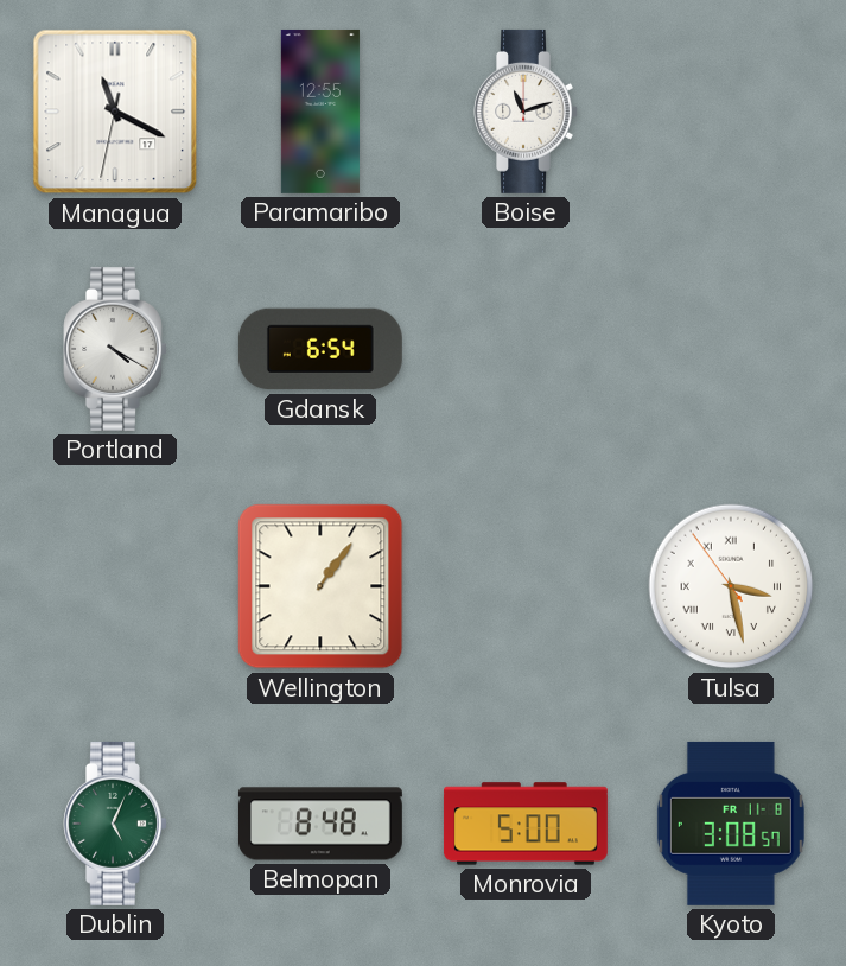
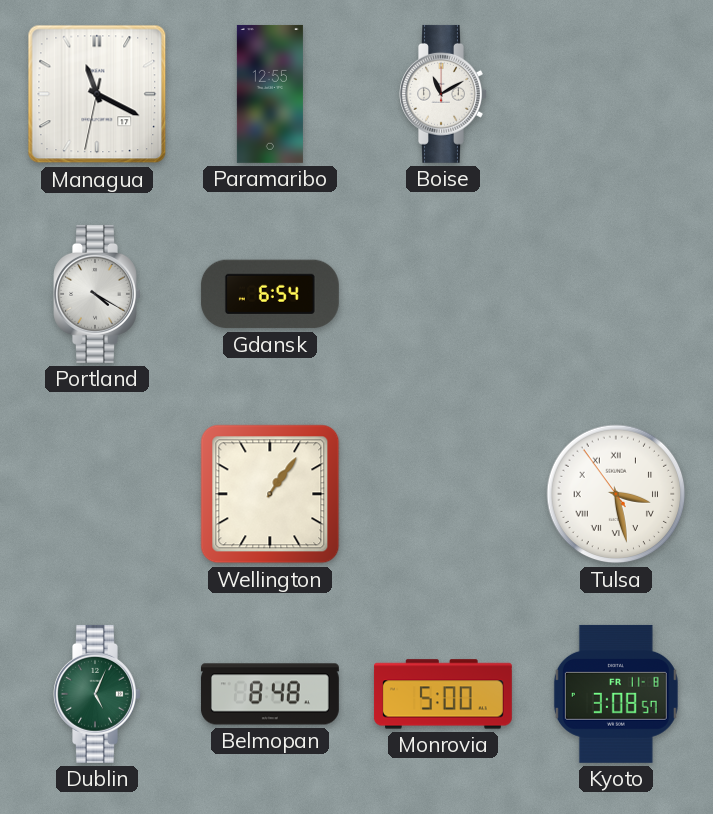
Boise: 11:12 -> 11:10
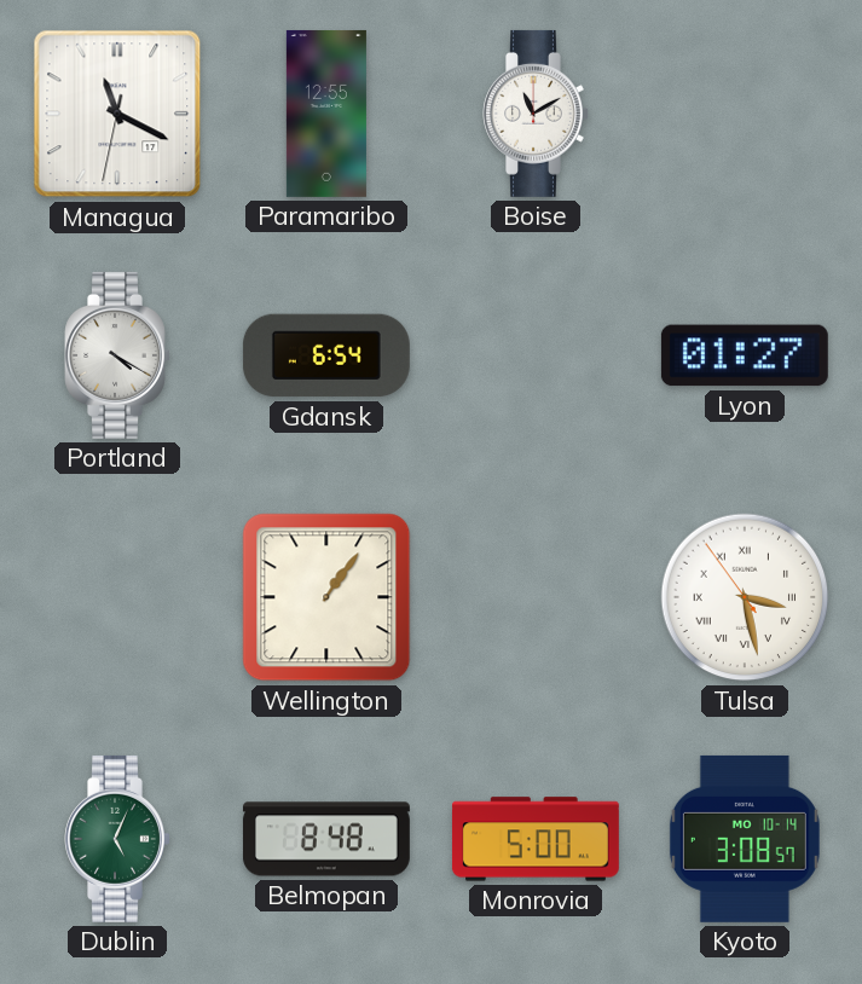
Lyon: none -> 01:27
Kyoto date: FR 11-8 -> MO 10-14
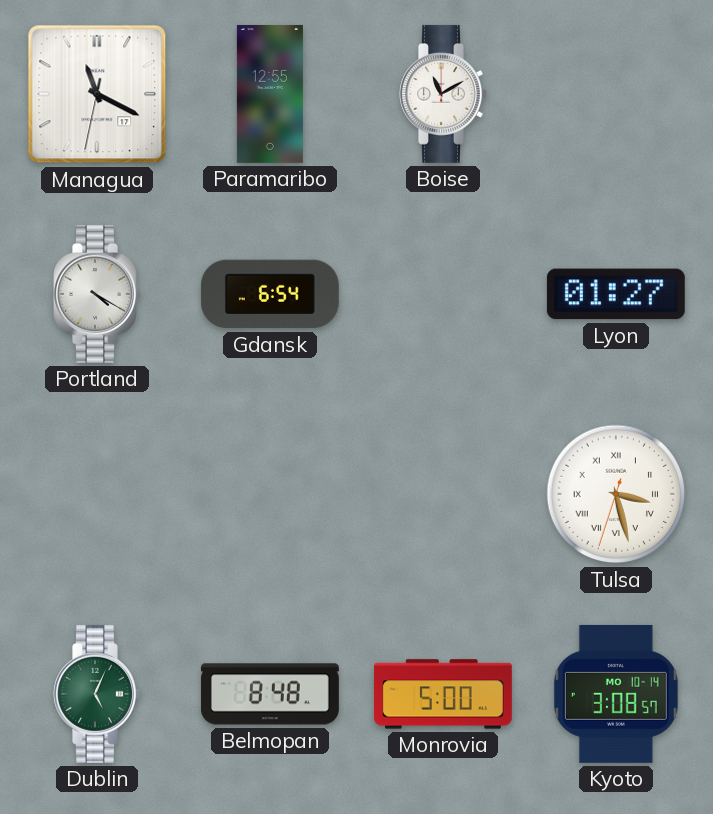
Wellington: 1:06 -> none
Tulsa: 3:27:54 -> 3:27:33
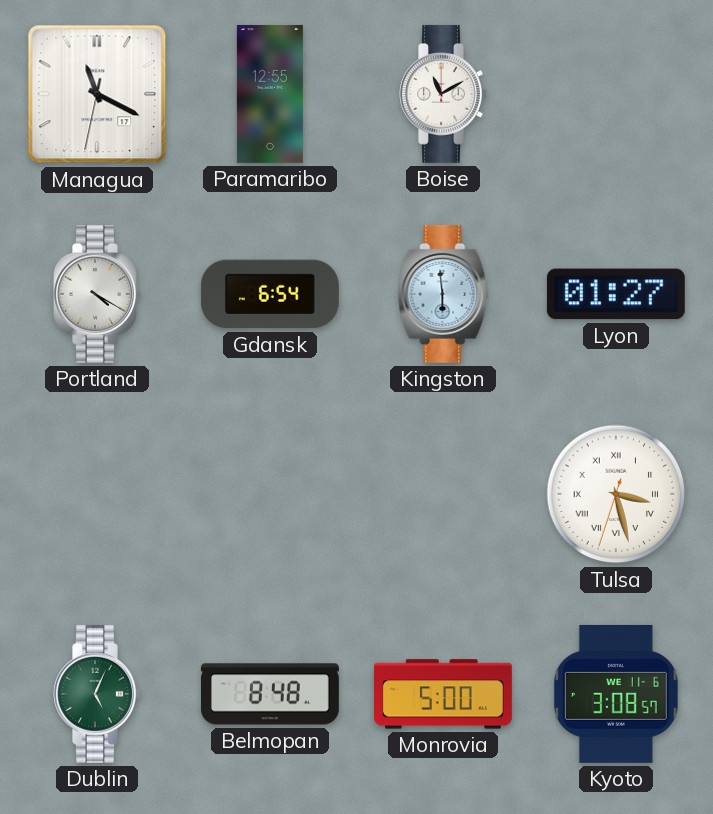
Kingston: none -> 5:59
Kyoto date: MO 10-14 -> WE 11-6
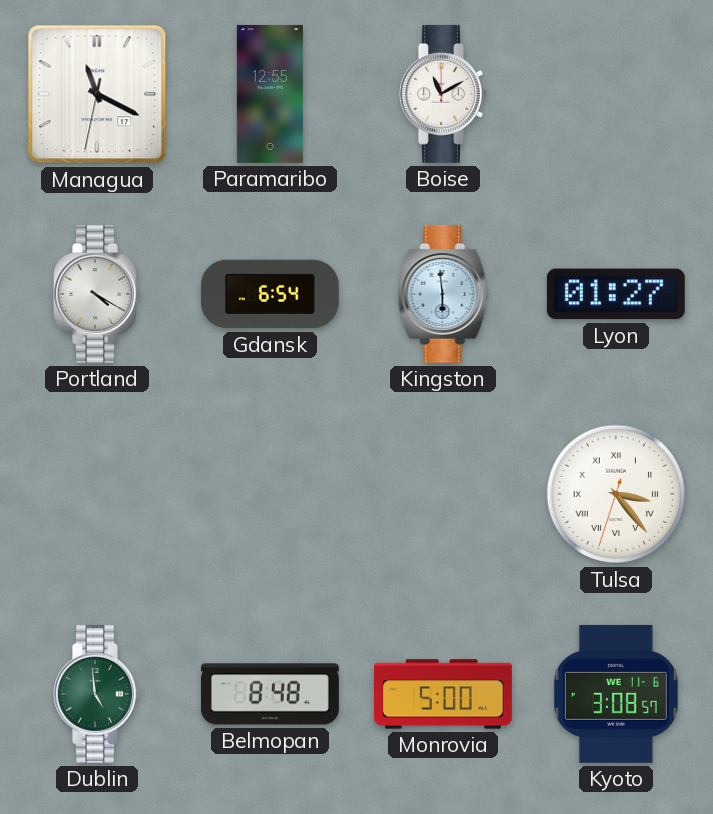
Tulsa: 3:27 -> 3:23
Dublin: 5:04 -> 4:59
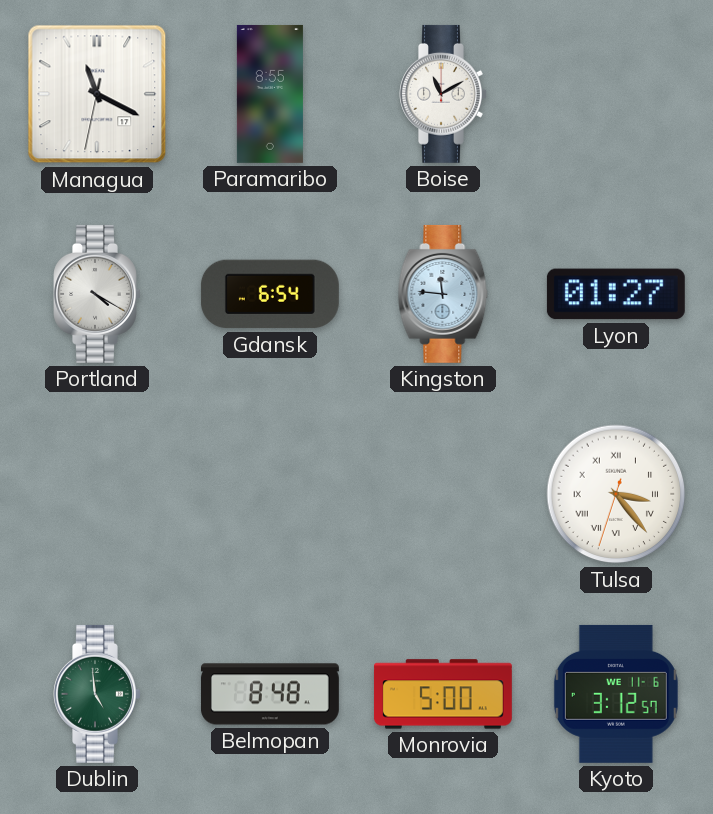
Paramaribo: 12:55 -> 8:55
Kingston: 5:59 -> 11:46
Kyoto: 3:08 -> 3:12
